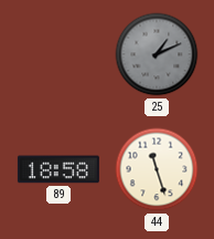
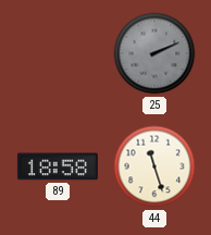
25: 1:11 -> 2:11
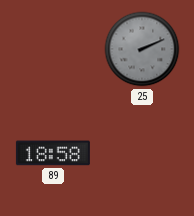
44: 11:27 -> none
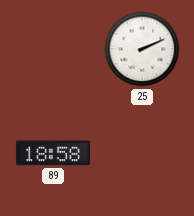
25 dial: grey -> white
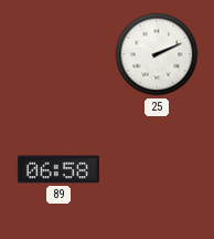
89: 18:58 -> 06:58
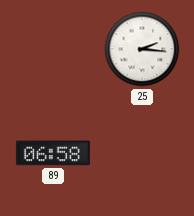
25: 2:11 -> 2:16
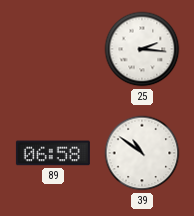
39: none -> 10:51
